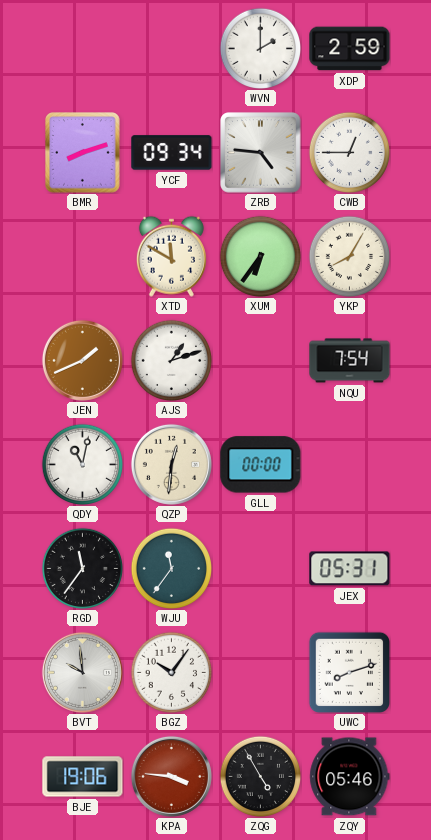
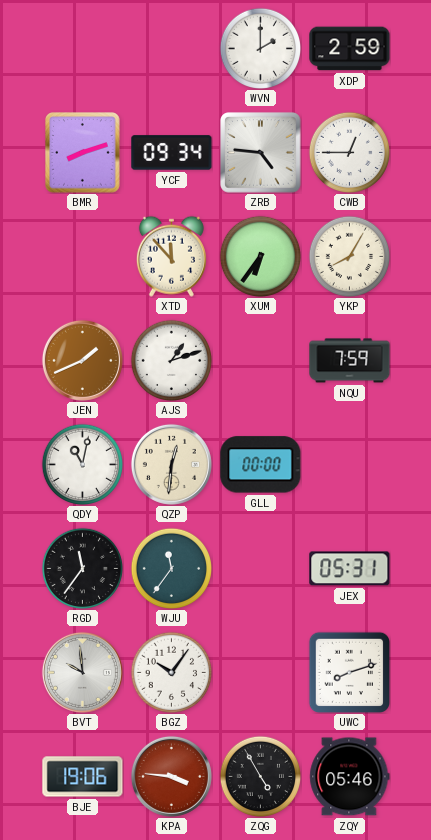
XTD: 11:50 -> 11:53
NQU: 7:54 -> 7:59
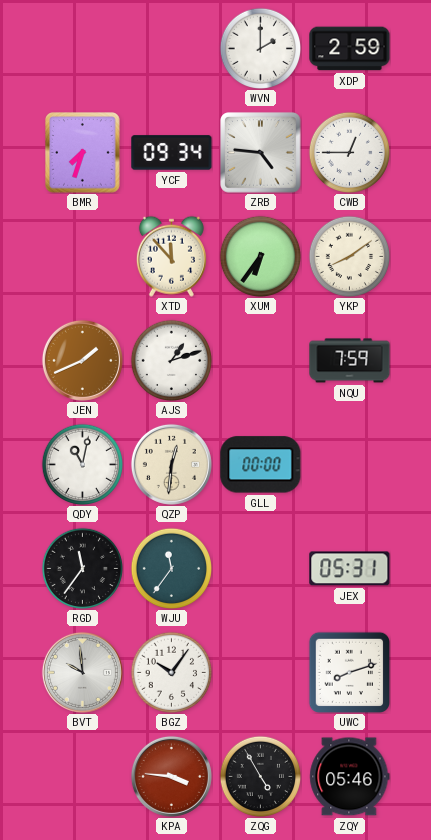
BMR: 8:12 -> 7:33
YKP: 8:05 -> 8:09
BJE: 19:06 -> none
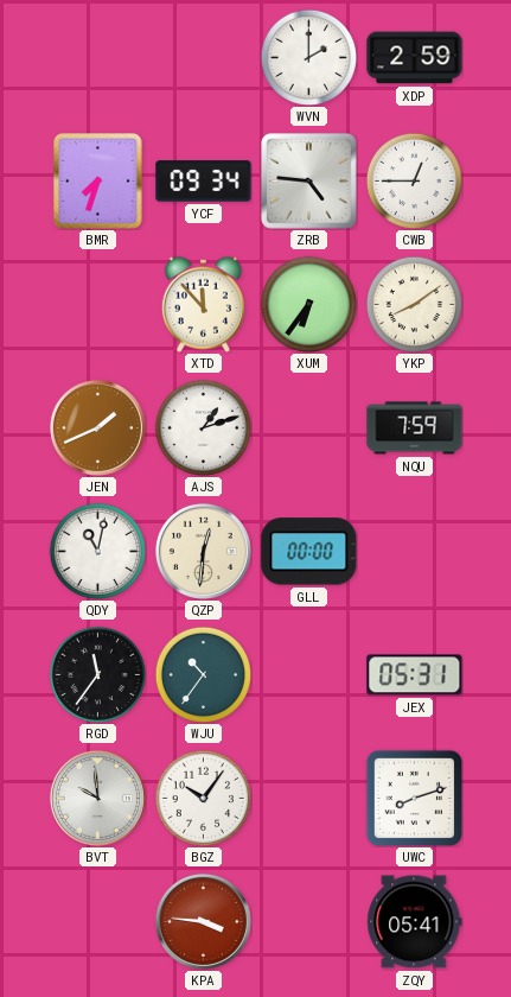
WJU: 11:36 -> 10:36
ZQG: 4:55 -> none
ZQY: 05:46 -> 05:41
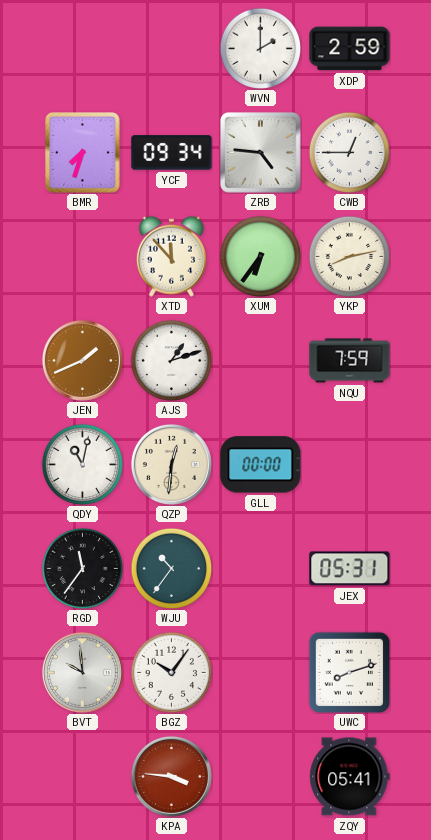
YKP: 8:09 -> 8:13
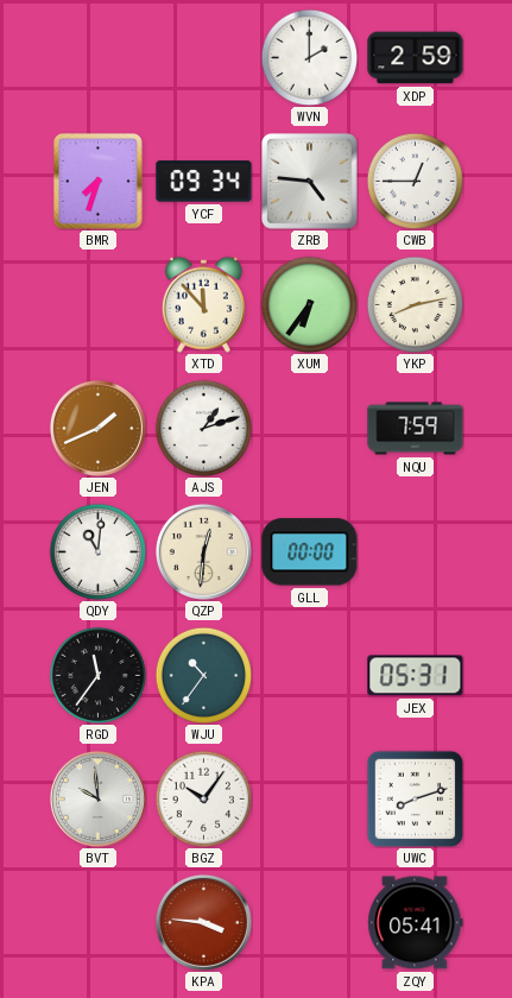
QDY: 11:02 -> 11:01
